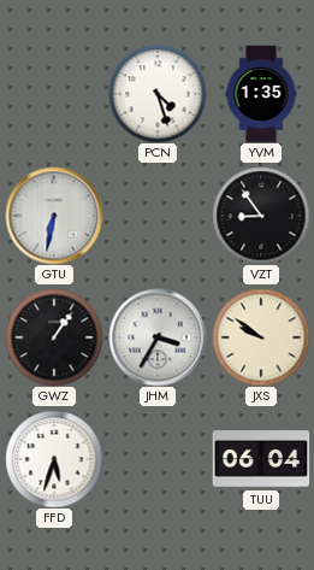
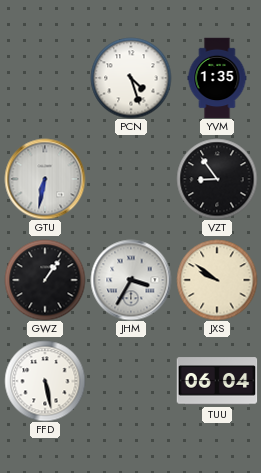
FFD: 5:33 -> 5:28
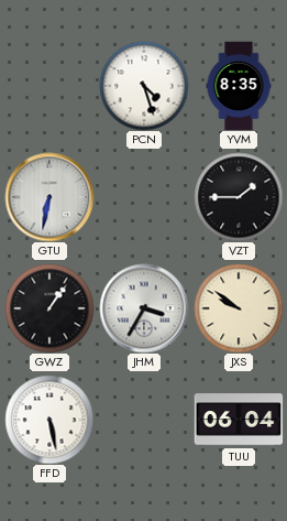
YVM: 1:35 -> 8:35
VZT: 8:54 -> 1:45
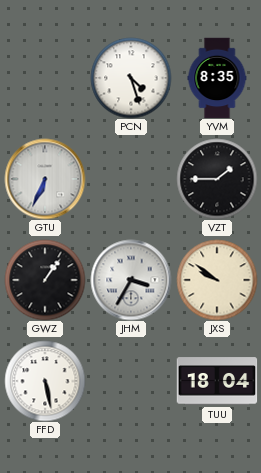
GTU: 6:32 -> 6:34
TUU: 06:04 -> 18:04
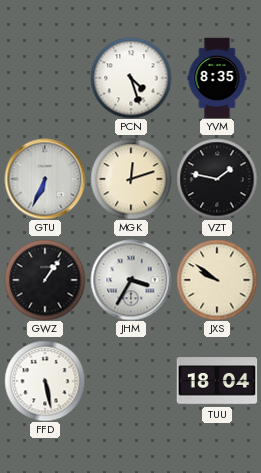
MGK: none -> 12:12
VZT: 1:45 -> 1:47
